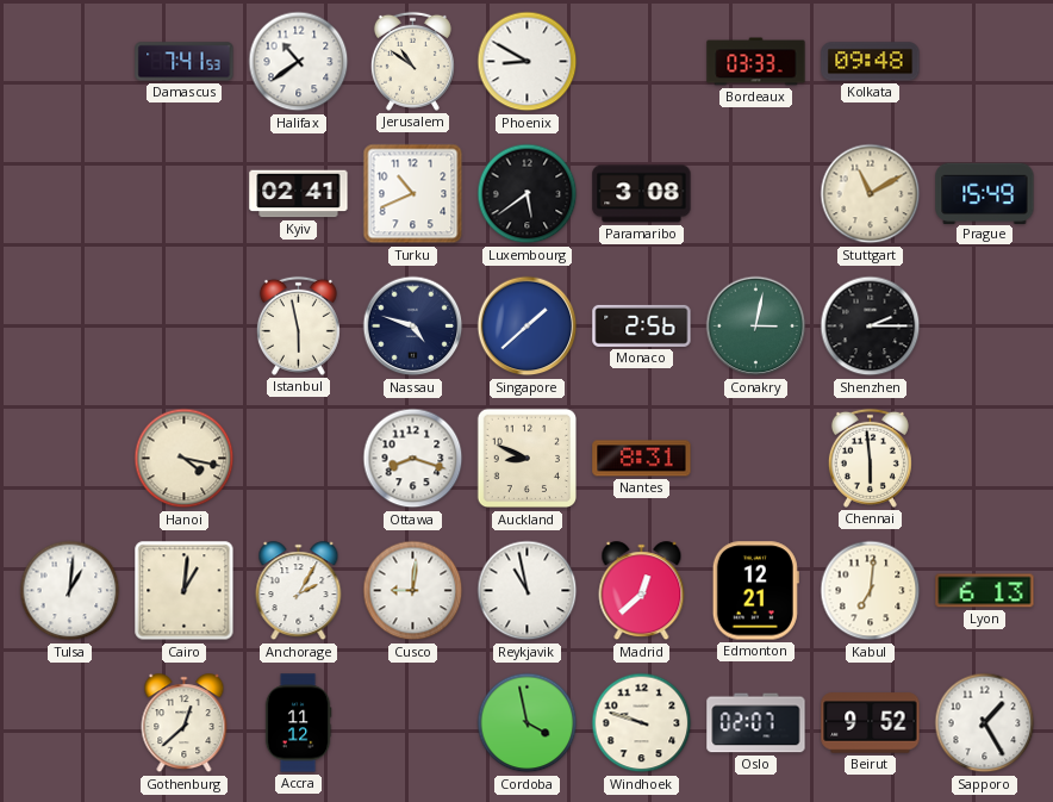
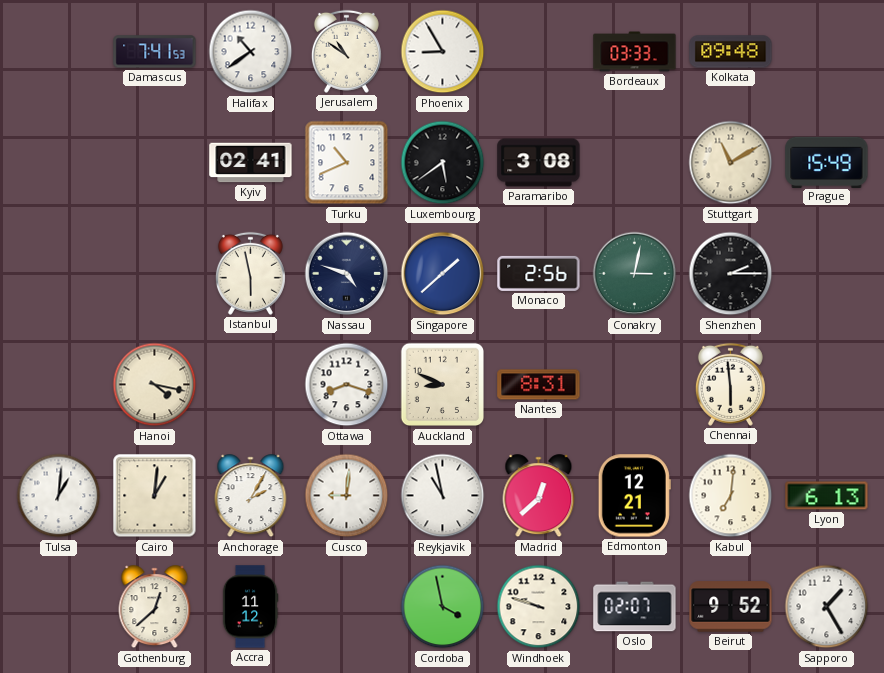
Phoenix: 8:50 -> 8:55
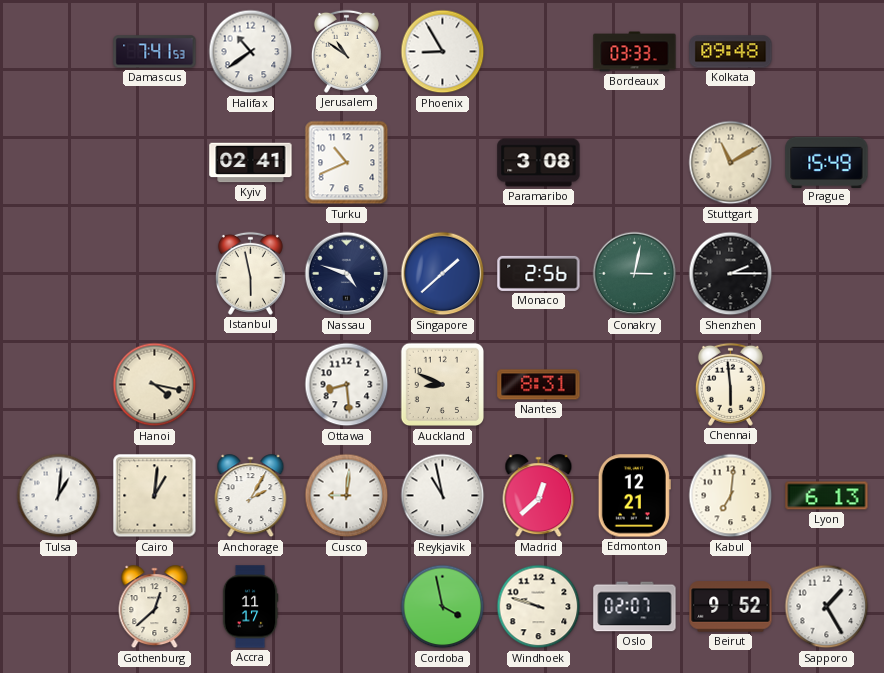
Luxembourg: 5:39 -> none
Ottawa: 8:18 -> 8:29
Accra: 11:12 -> 11:17
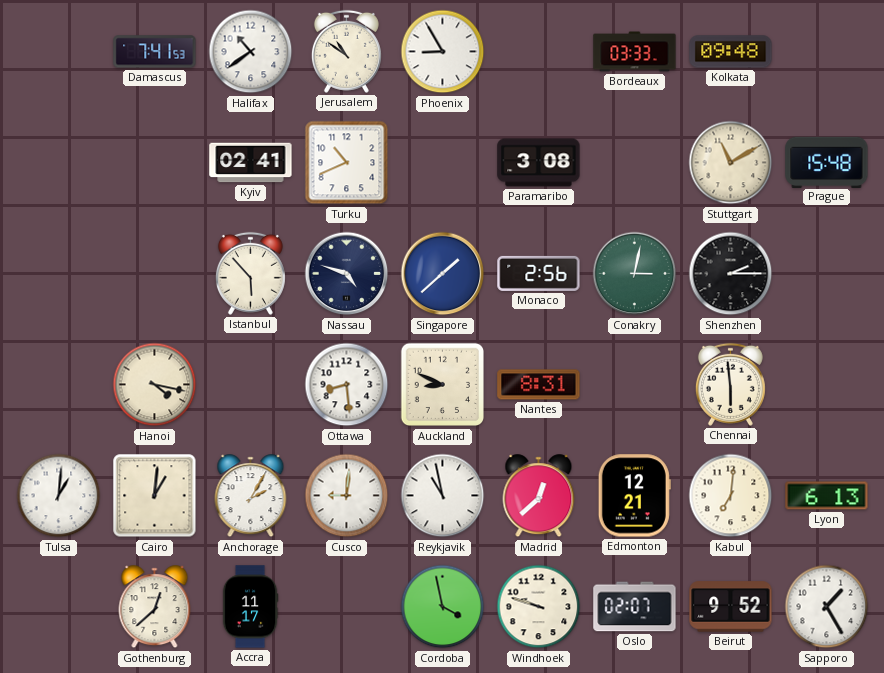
Prague: 15:49 -> 15:48
Istanbul: 5:58 -> 5:53
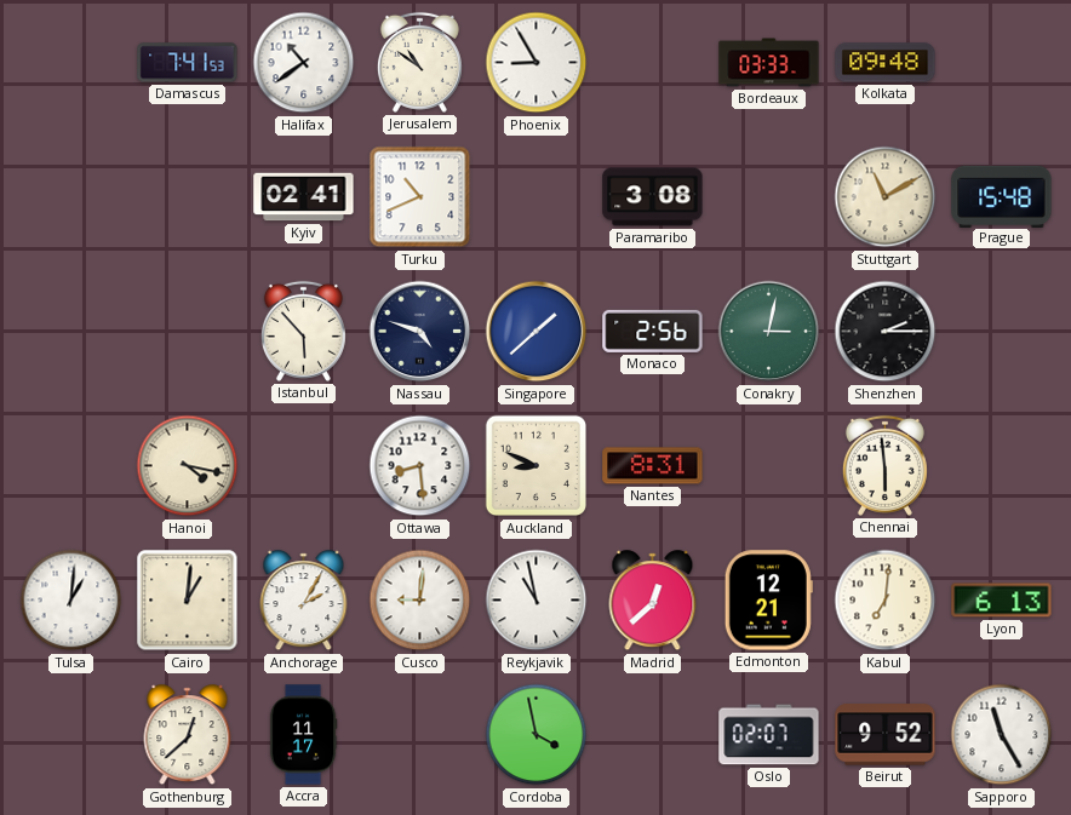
Windhoek: 9:48 -> none
Sapporo: 1:25 -> 11:25
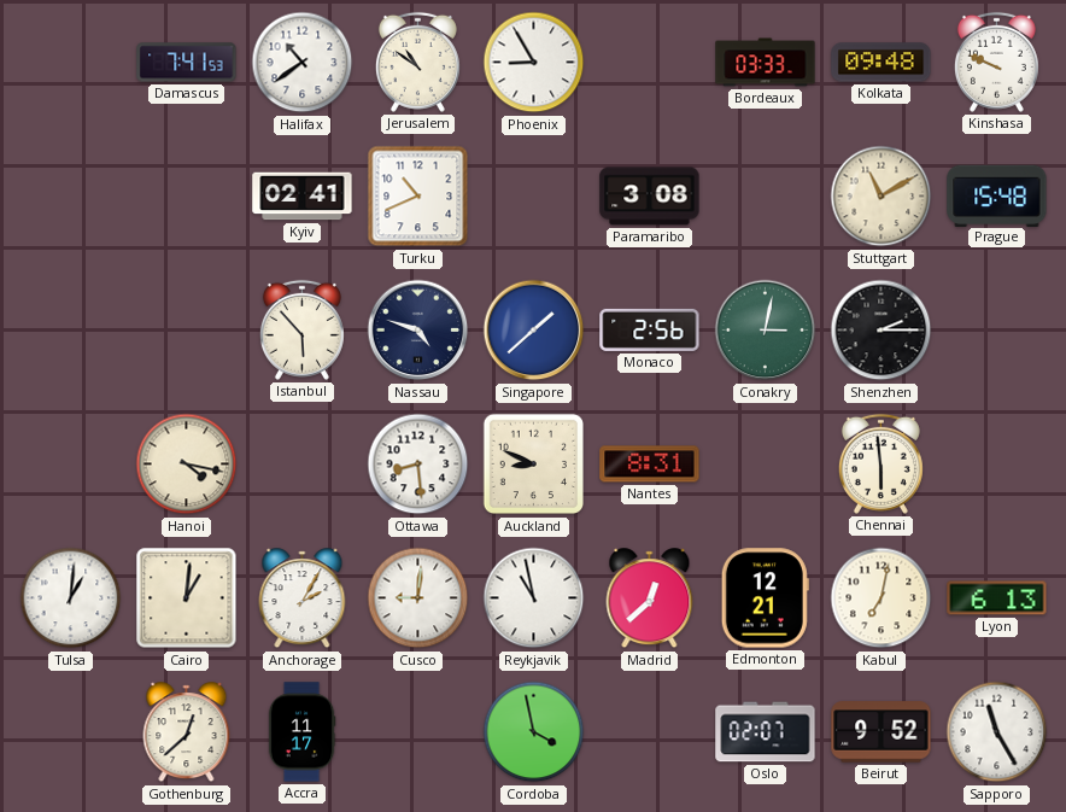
Kinshasa: none -> 9:49
Kabul: 7:01 -> 7:02
